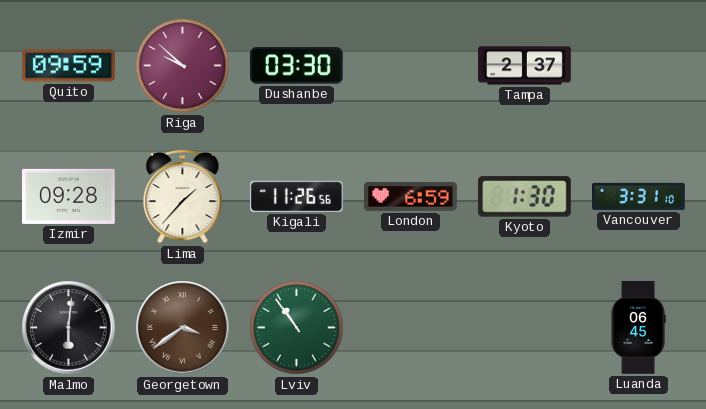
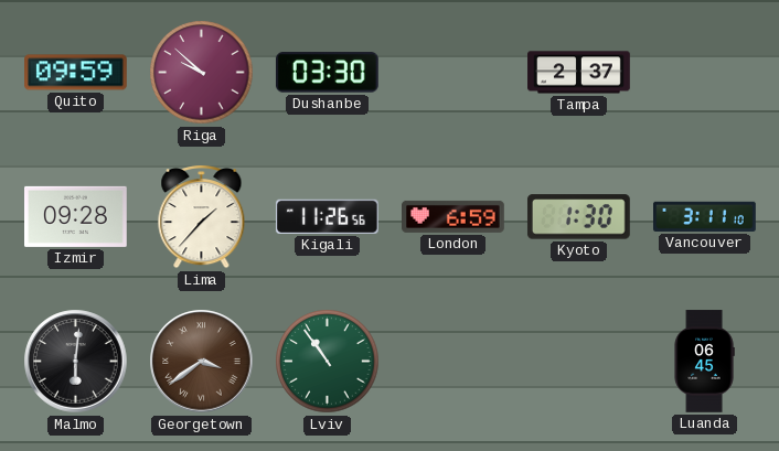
Vancouver: 3:31 -> 3:11
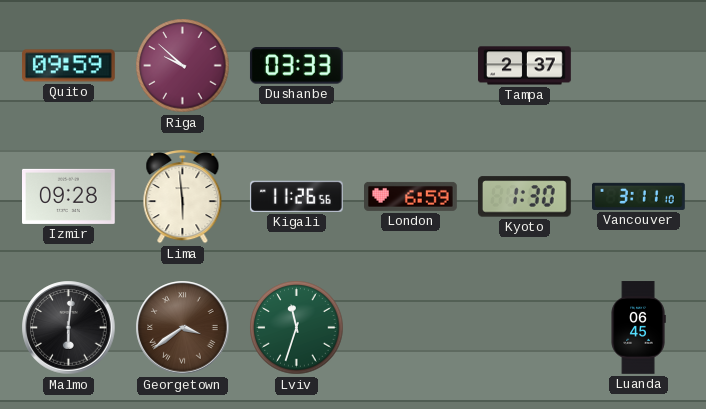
Dushanbe: 03:30 -> 03:33
Lima: 1:37 -> 5:59
Lviv: 10:54 -> 11:33
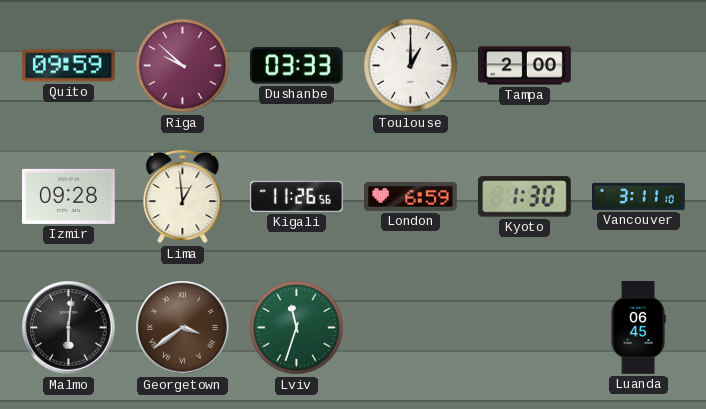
Toulouse: none -> 1:00
Tampa: 2:37 -> 2:00
Lima: 5:59 -> 12:59
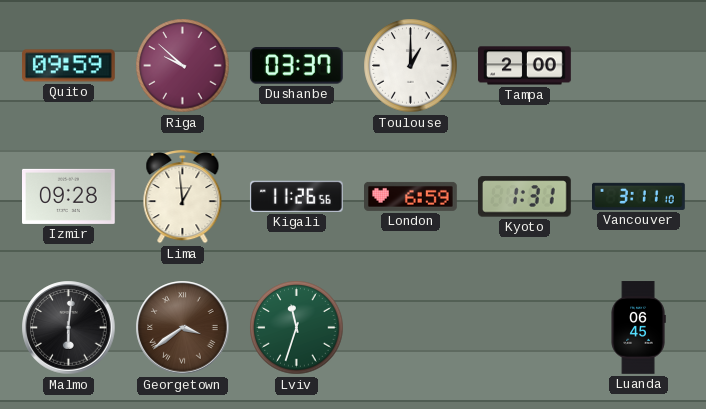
Dushanbe: 03:33 -> 03:37
Kyoto: 1:30 -> 1:31
